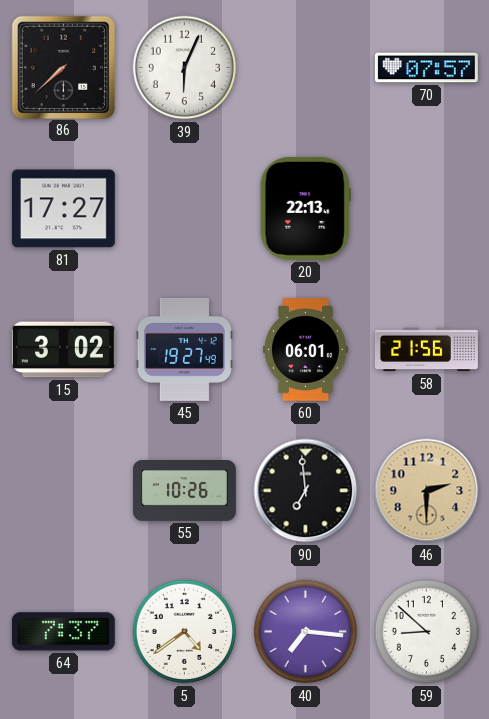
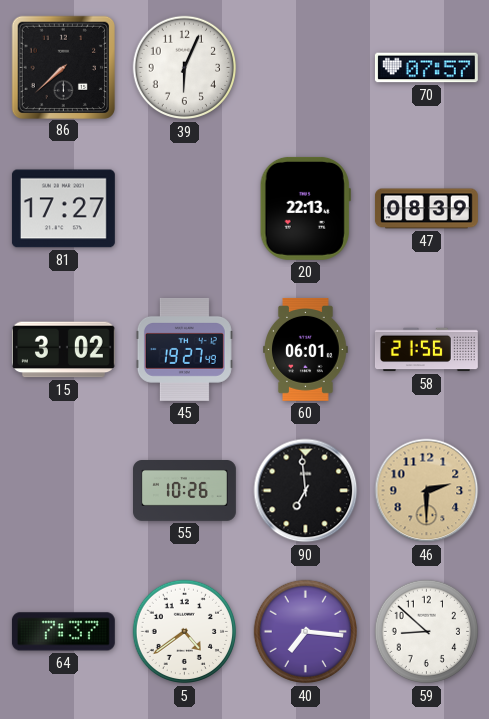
47: none -> 08:39
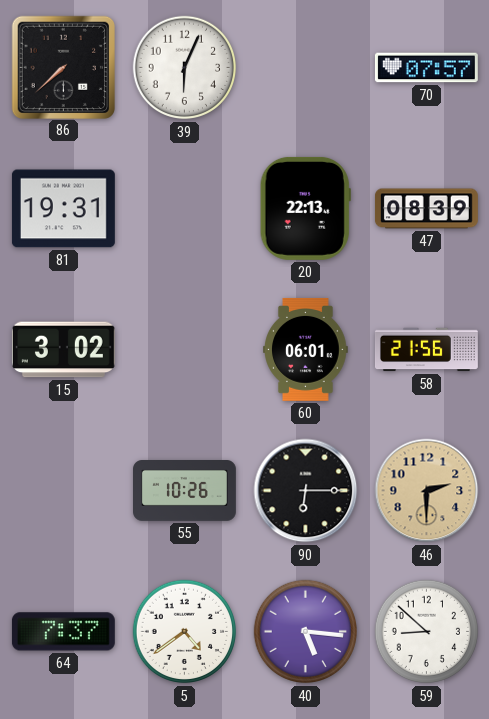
81: 17:27 -> 19:31
45: 19:27 -> none
90: 6:59 -> 6:15
40: 7:16 -> 5:16
